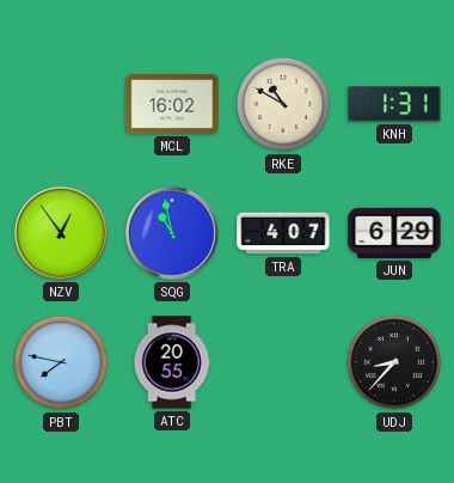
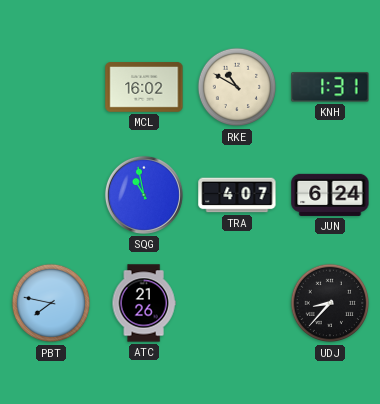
NZV: 12:54 -> none
JUN: 6:29 -> 6:24
ATC: 20:55 -> 21:26
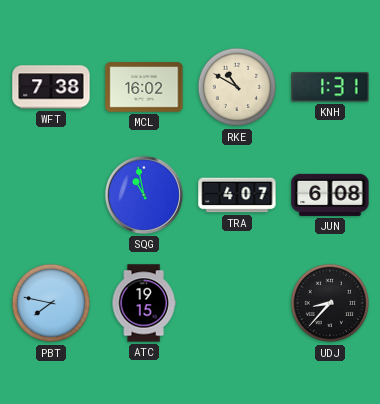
WFT: none -> 7:38
JUN: 6:24 -> 6:08
ATC: 21:26 -> 19:15
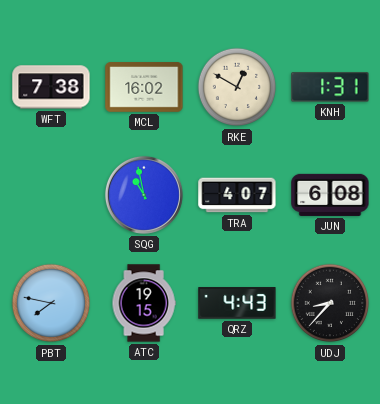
RKE: 10:50 -> 12:50
QRZ: none -> 4:43
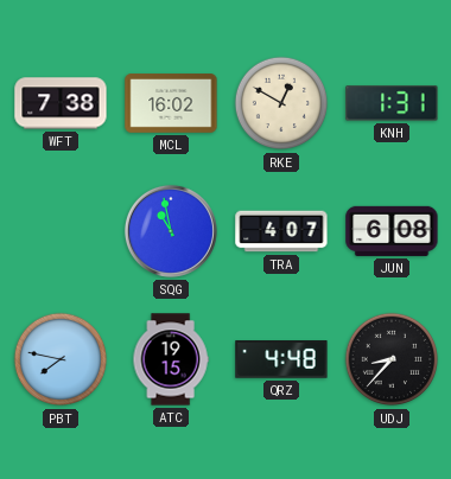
QRZ: 4:43 -> 4:48
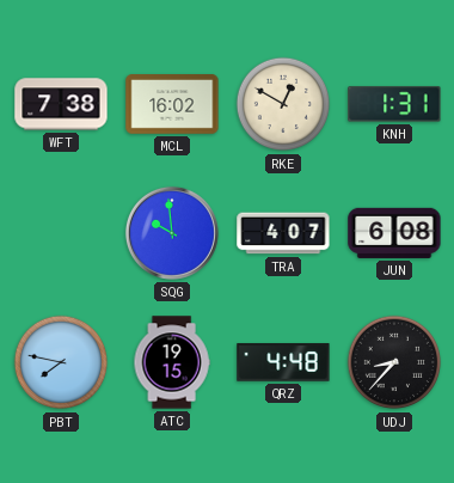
SQG: 10:58 -> 9:59
